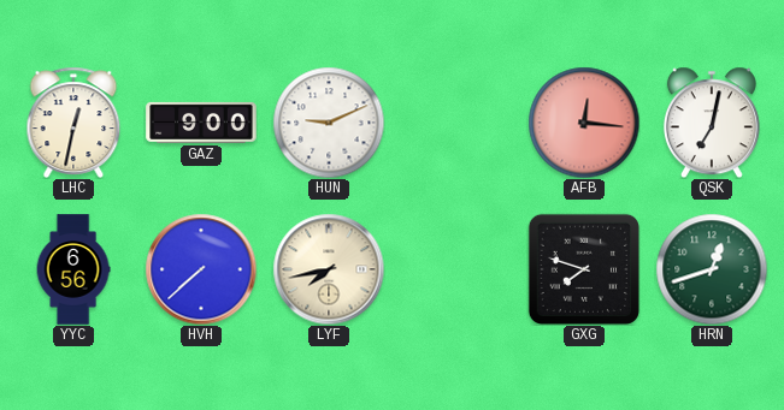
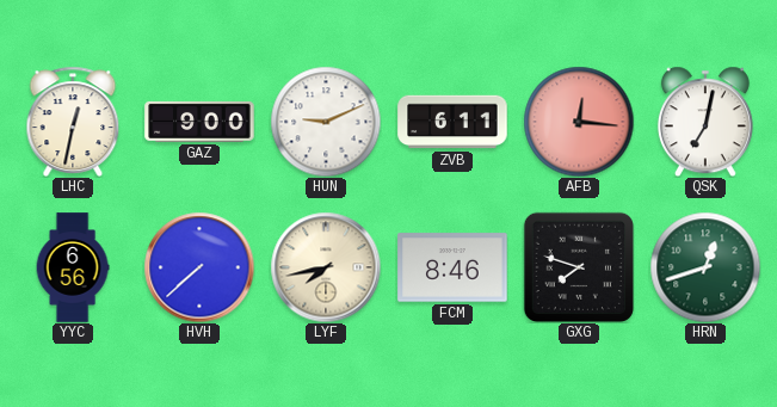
ZVB: none -> 6:11
FCM: none -> 8:46
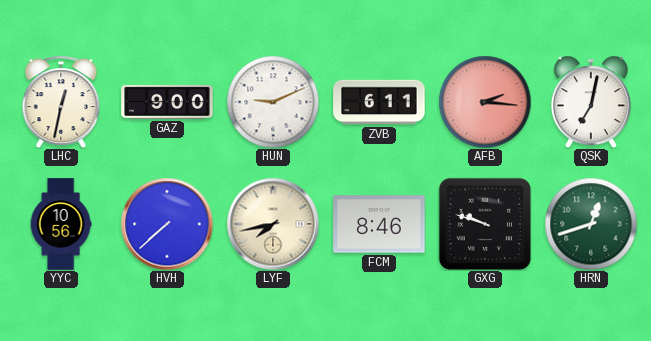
AFB: 12:16 -> 2:16
YYC: 6:56 -> 10:56
GXG: 7:48 -> 9:48
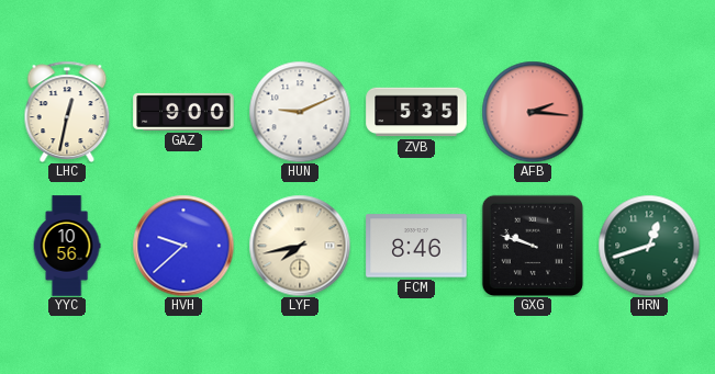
ZVB: 6:11 -> 5:35
QSK: 7:02 -> none
HVH: 7:38 -> 9:38
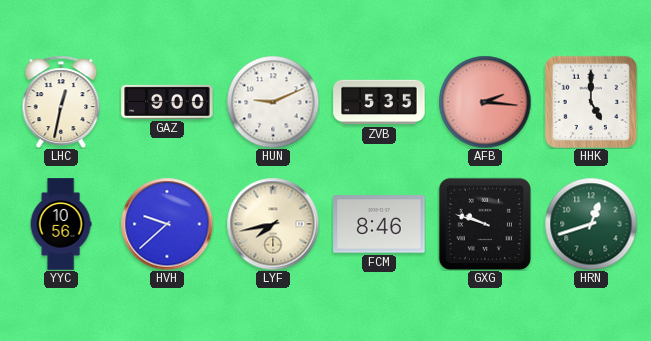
HHK: none -> 5:00
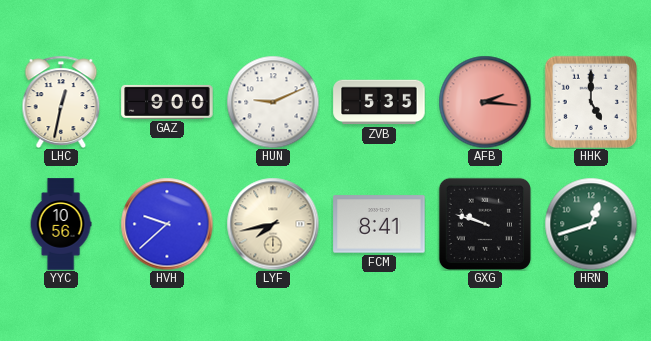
FCM: 8:46 -> 8:41
